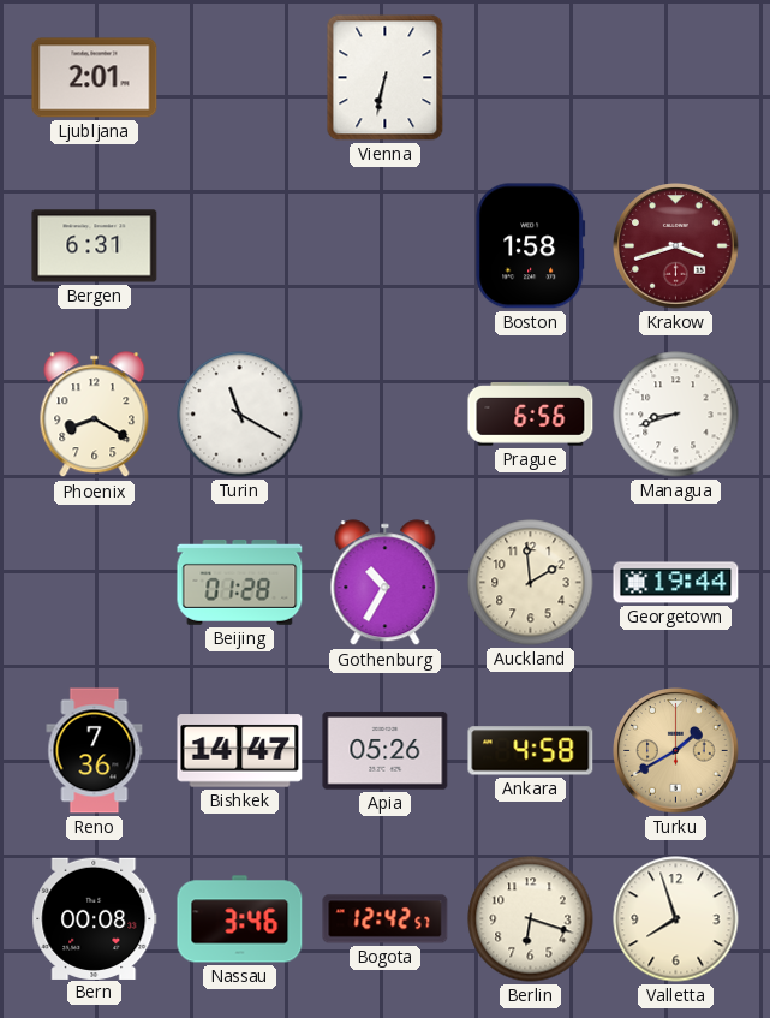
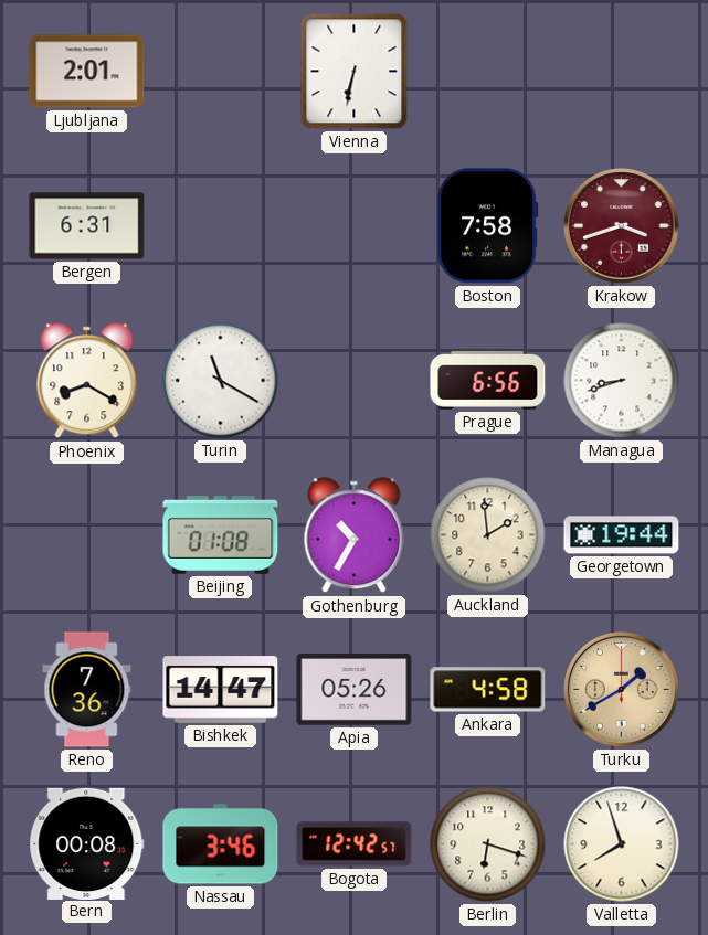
Boston: 1:58 -> 7:58
Beijing: 01:28 -> 01:08
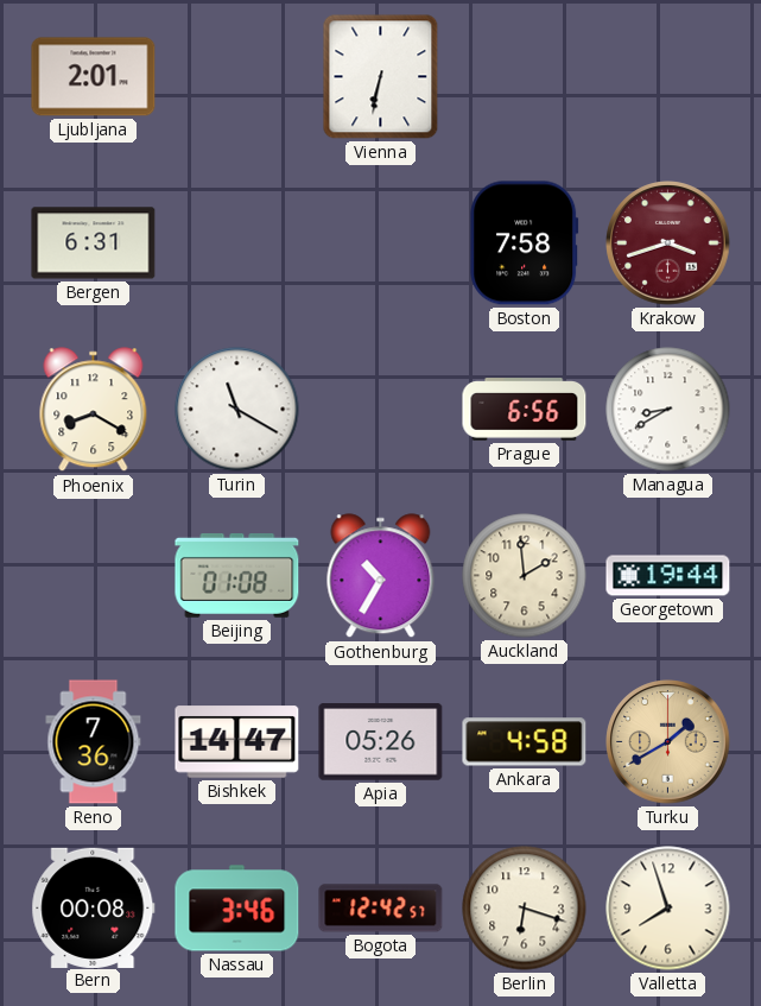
Managua: 8:42 -> 8:40
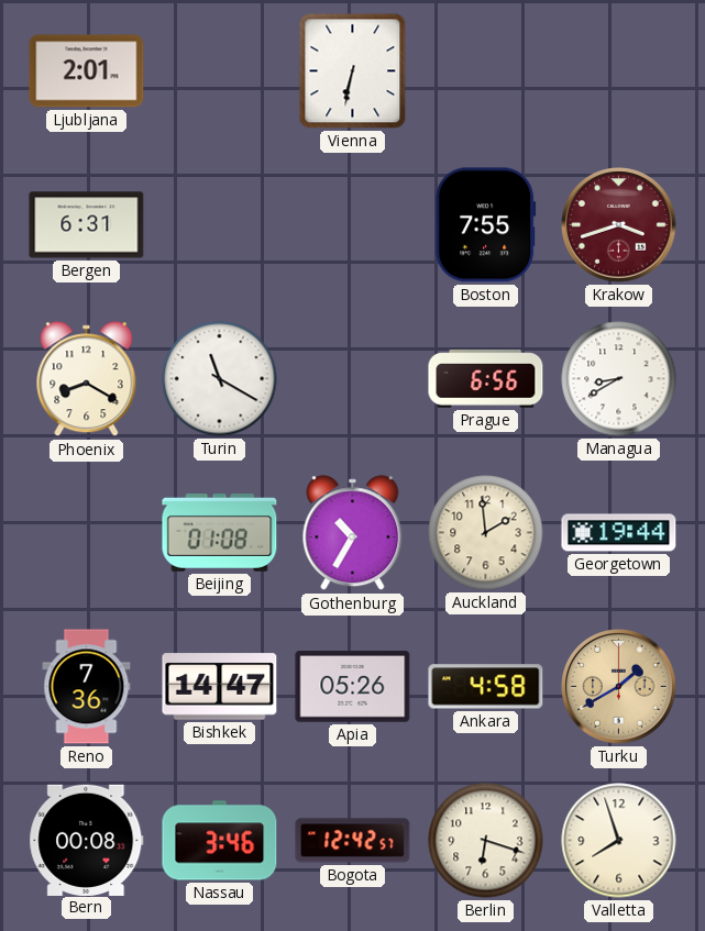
Boston: 7:58 -> 7:55
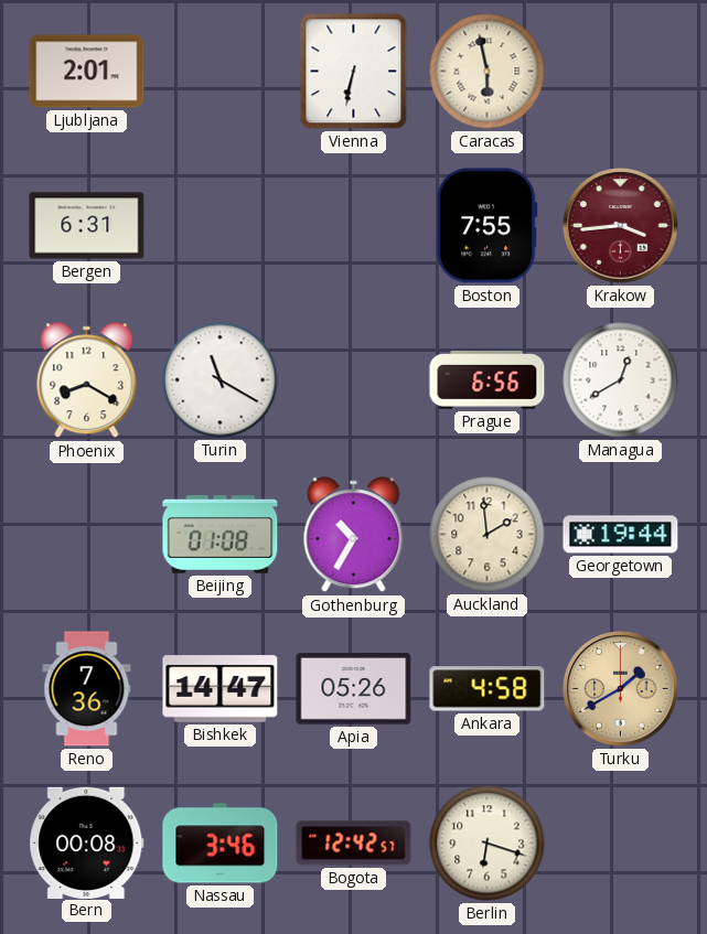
Caracas: none -> 5:58
Krakow: 3:42 -> 3:44
Managua: 8:40 -> 12:40
Valletta: 7:57 -> none
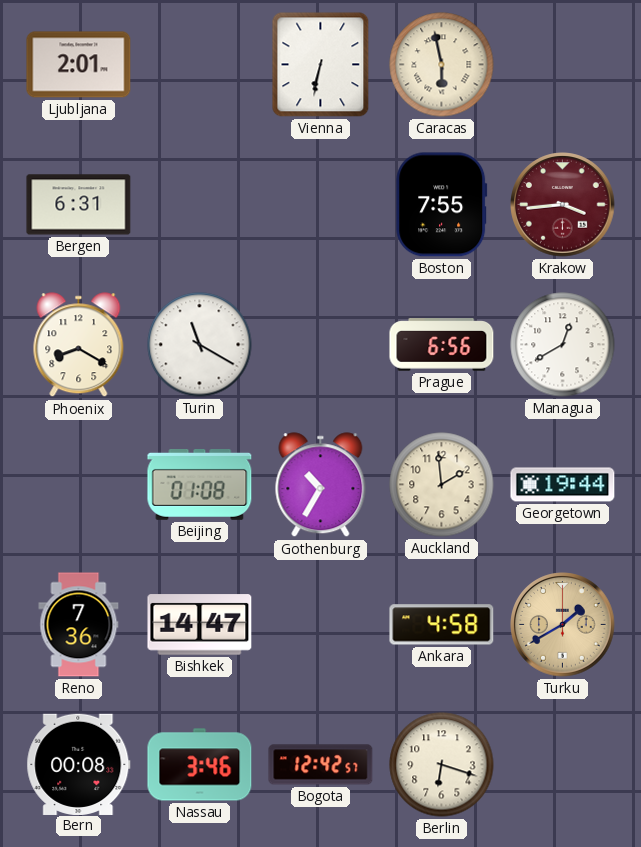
Apia: 05:26 -> none
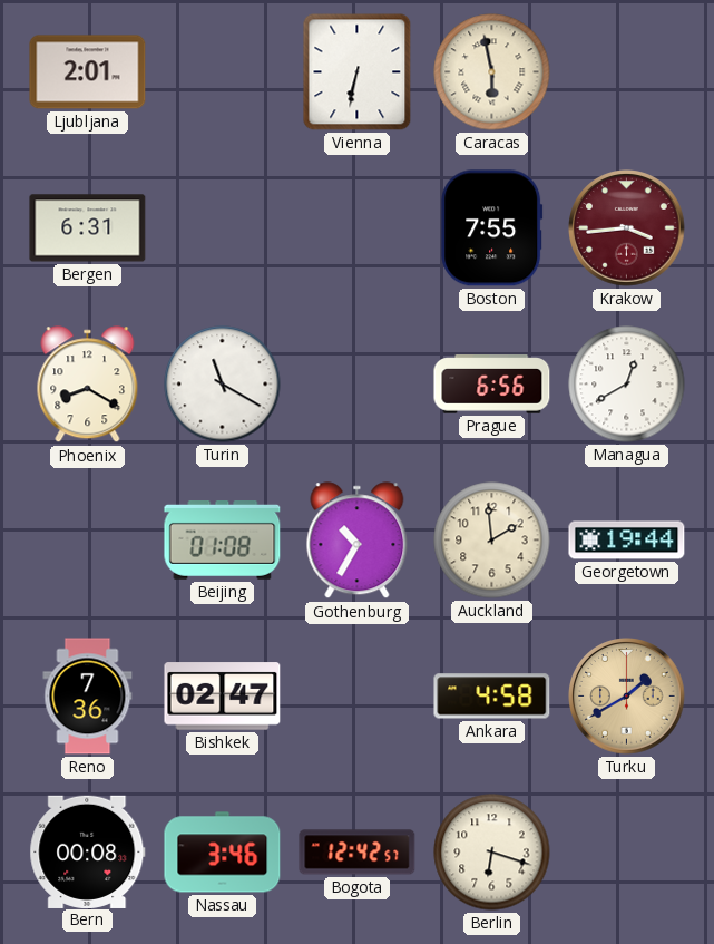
Bishkek: 14:47 -> 02:47
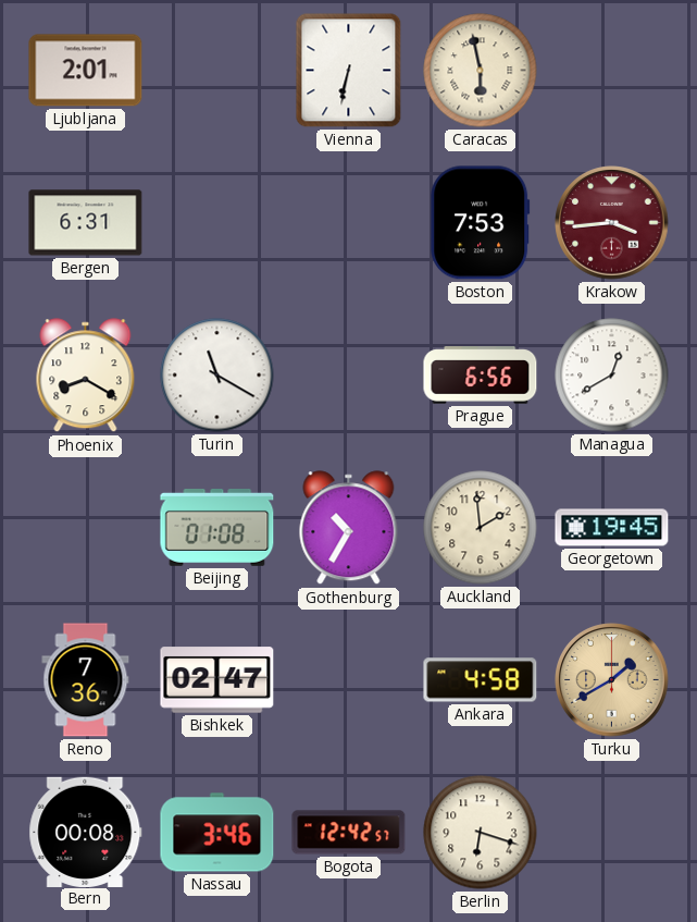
Boston: 7:55 -> 7:53
Georgetown: 19:44 -> 19:45
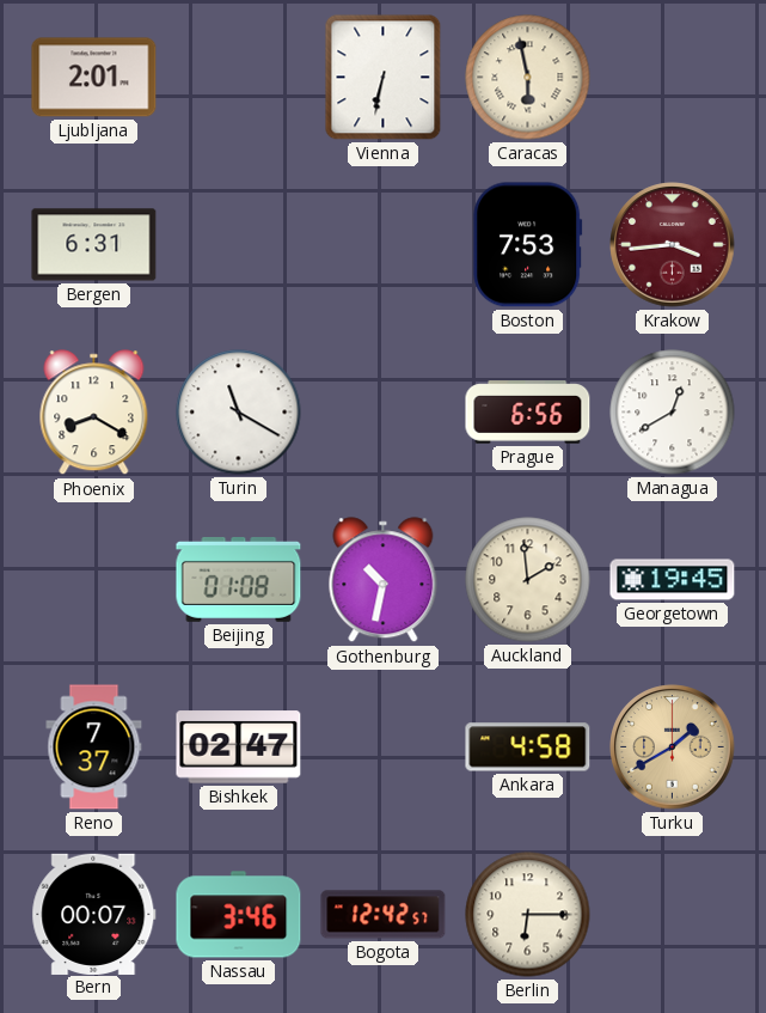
Gothenburg: 10:35 -> 10:32
Reno: 7:36 -> 7:37
Bern: 00:08 -> 00:07
Berlin: 6:18 -> 6:15
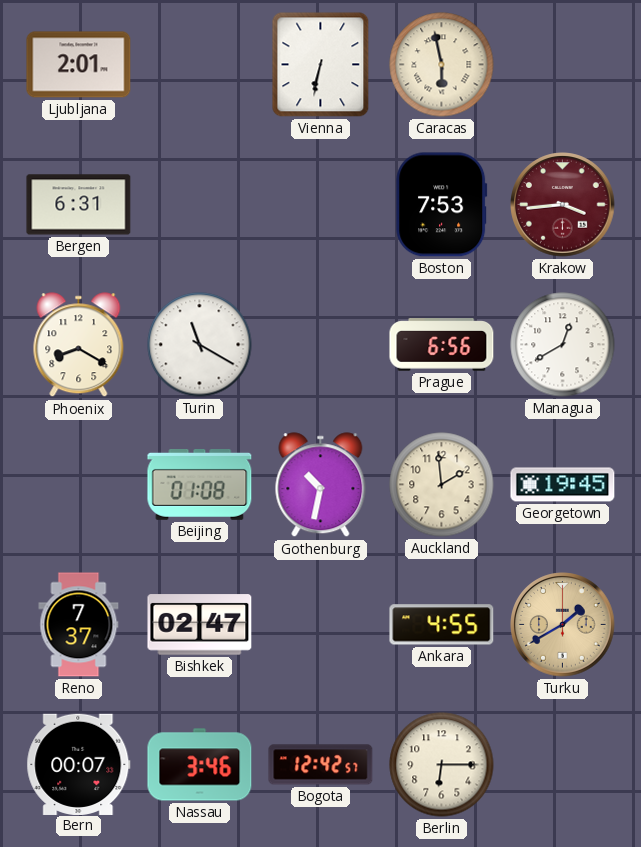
Ankara: 4:58 -> 4:55
